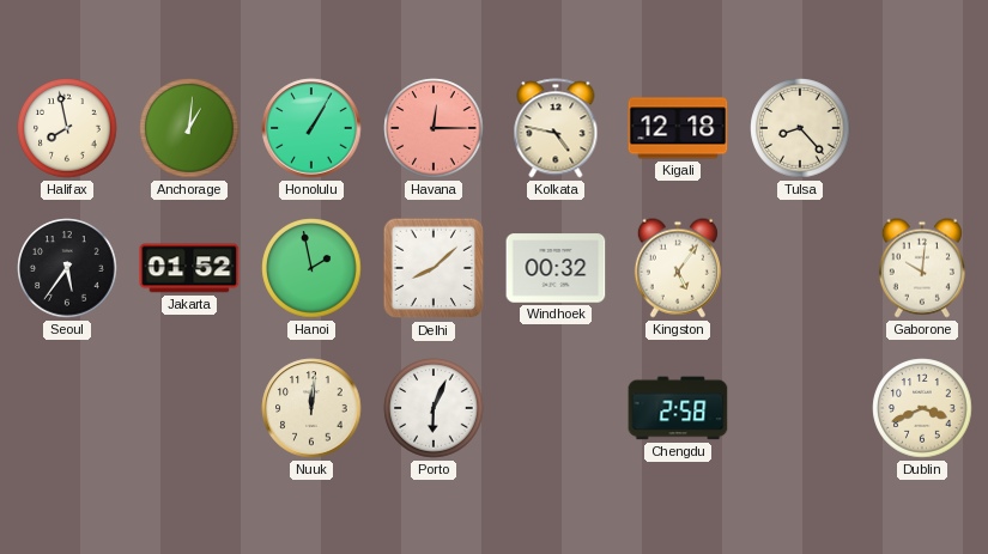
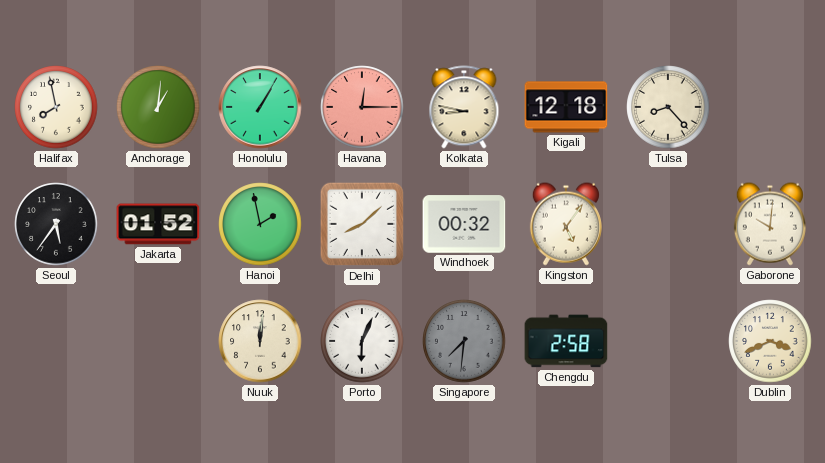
Kolkata: 4:47 -> 8:47
Singapore: none -> 7:31
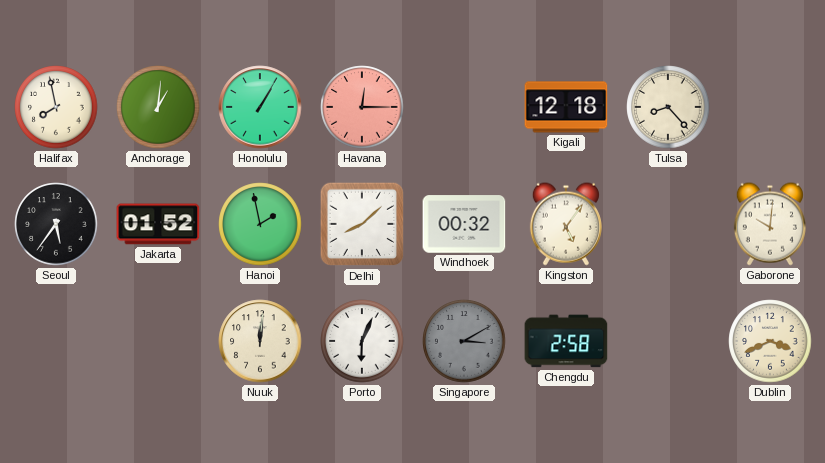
Kolkata: 8:47 -> none
Singapore: 7:31 -> 3:10
